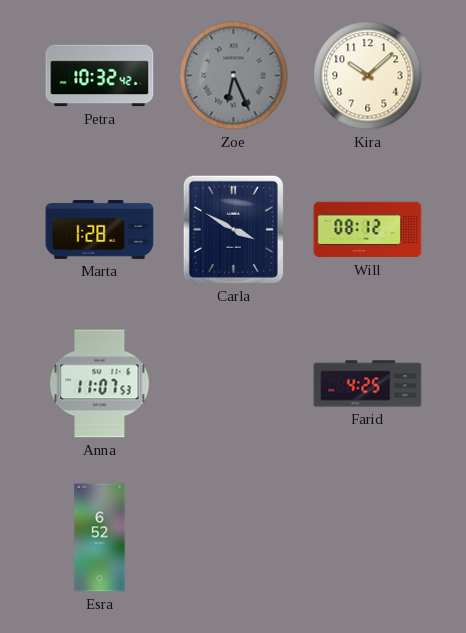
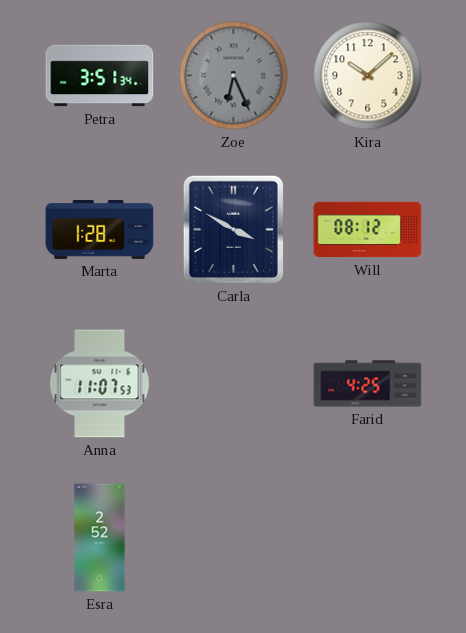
Petra: 10:32 -> 3:51
Esra: 6:52 -> 2:52
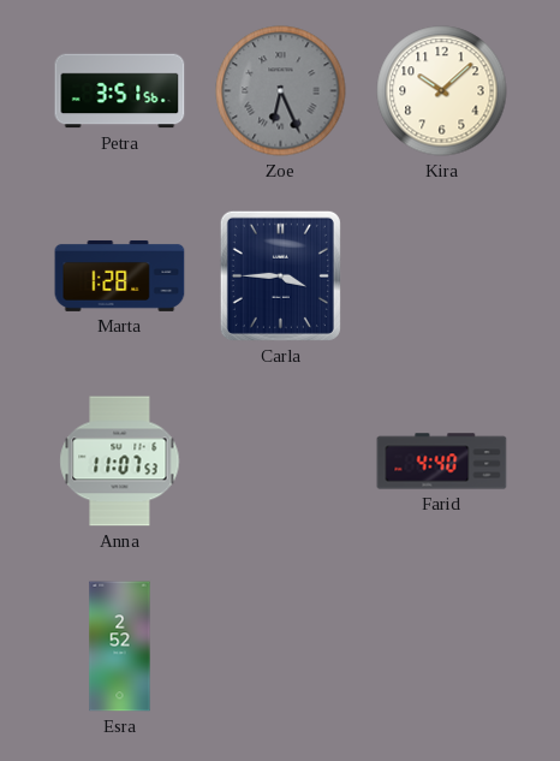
Petra: 3:51:34 -> 3:51:56
Carla: 3:50 -> 3:45
Will: 08:12 -> none
Farid: 4:25 -> 4:40
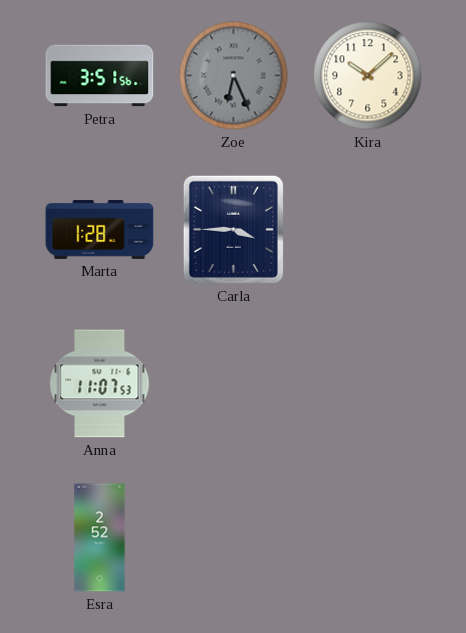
Farid: 4:40 -> none
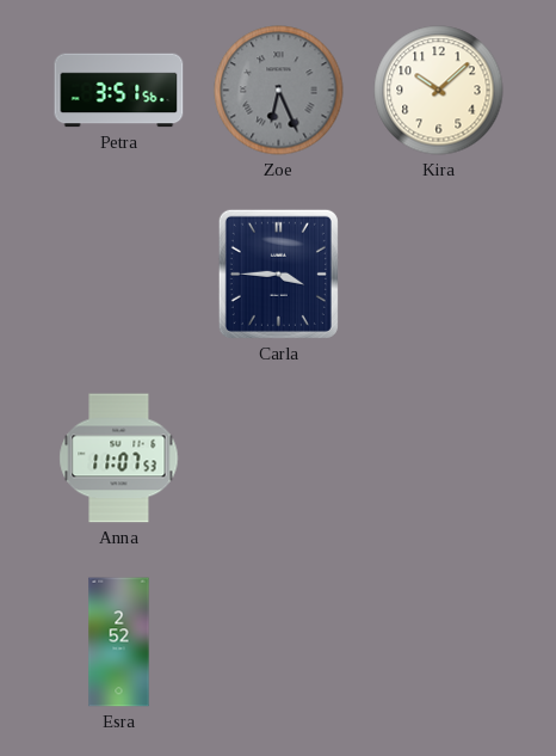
Marta: 1:28 -> none
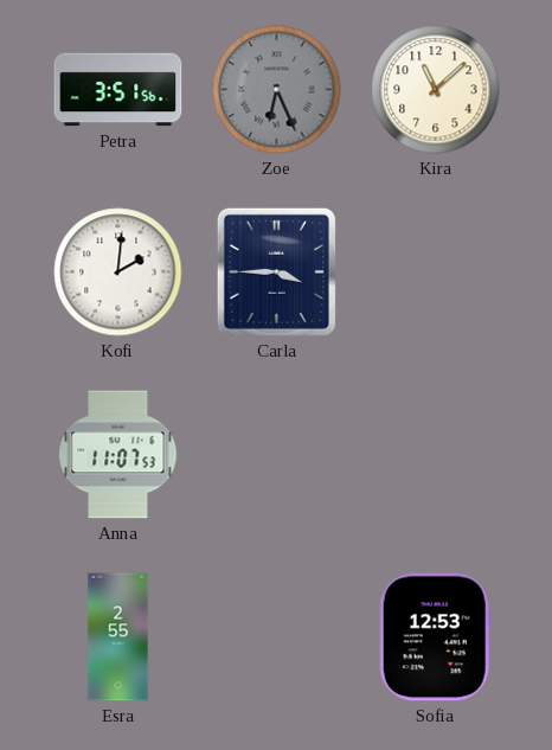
Kira: 10:08 -> 11:08
Kofi: none -> 2:01
Esra: 2:52 -> 2:55
Sofia: none -> 12:53
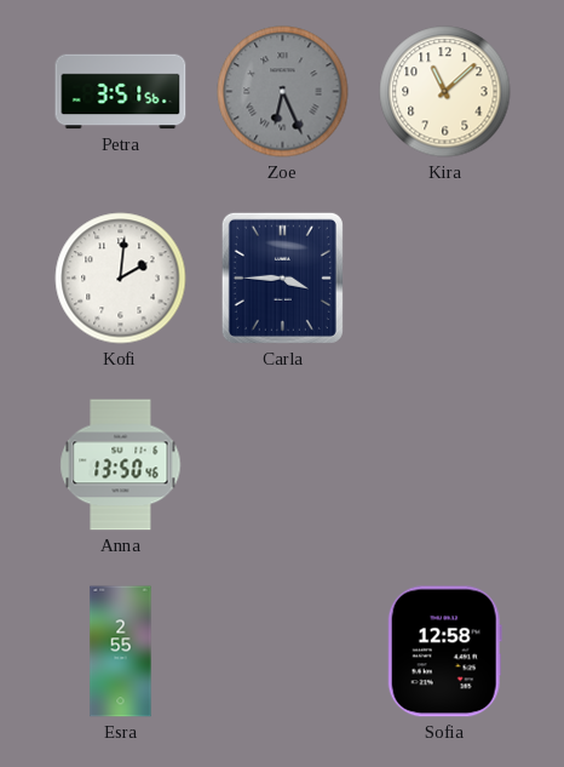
Anna: 11:07 -> 13:50
Sofia: 12:53 -> 12:58
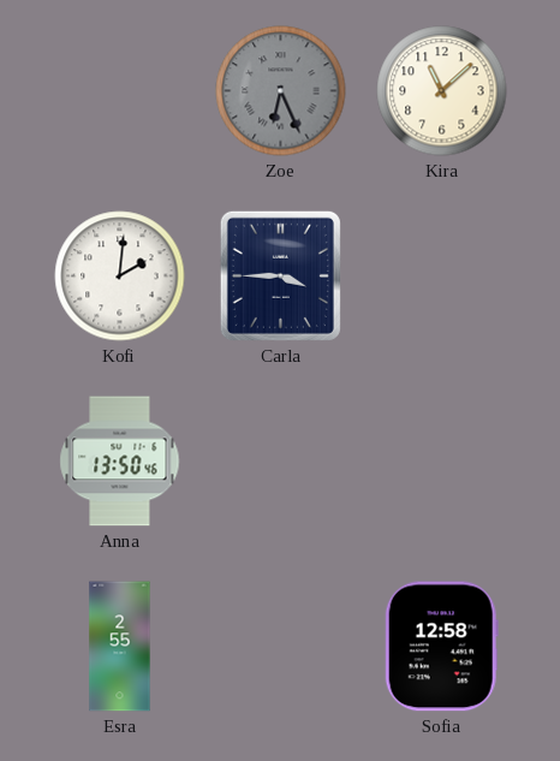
Petra: 3:51 -> none
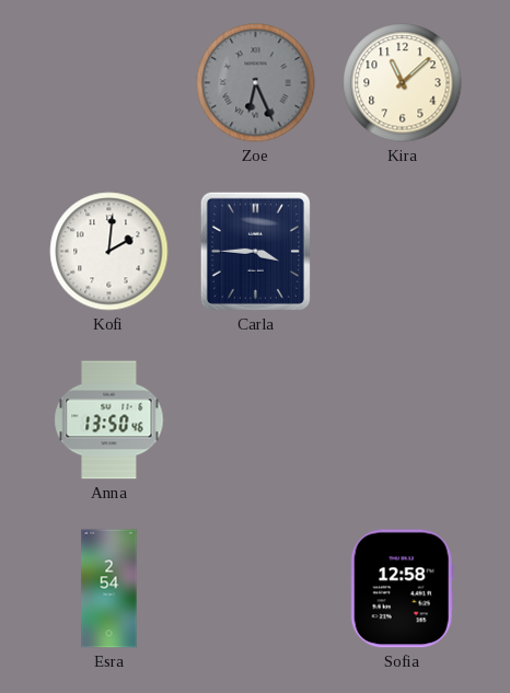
Esra: 2:55 -> 2:54
